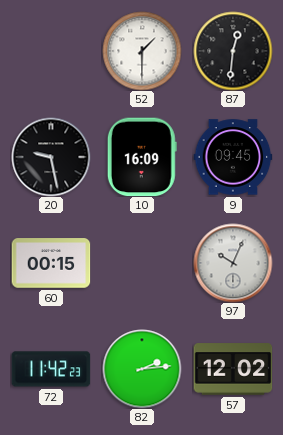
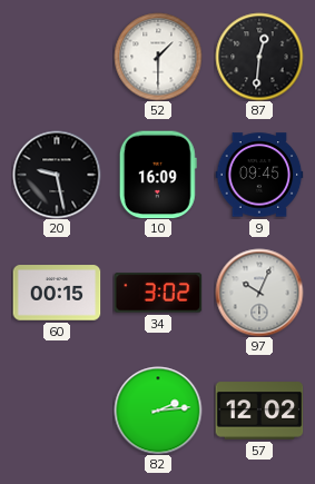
34: none -> 3:02
72: 11:42 -> none
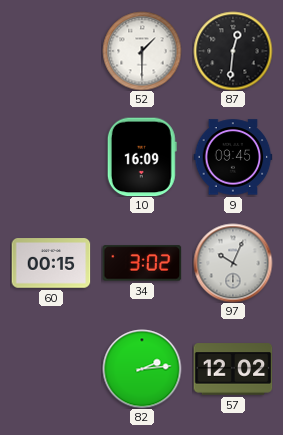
20: 9:28 -> none
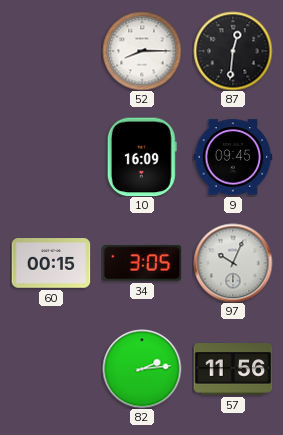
52: 1:30 -> 8:15
34: 3:02 -> 3:05
57: 12:02 -> 11:56
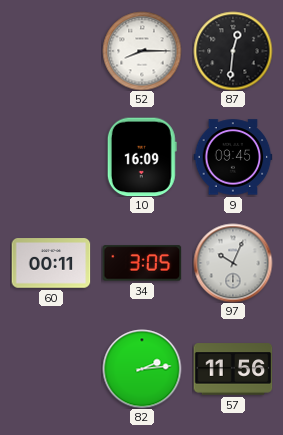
60: 00:15 -> 00:11
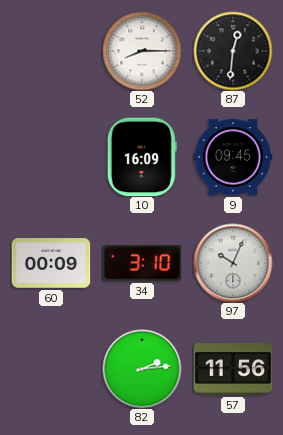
60: 00:11 -> 00:09
34: 3:05 -> 3:10
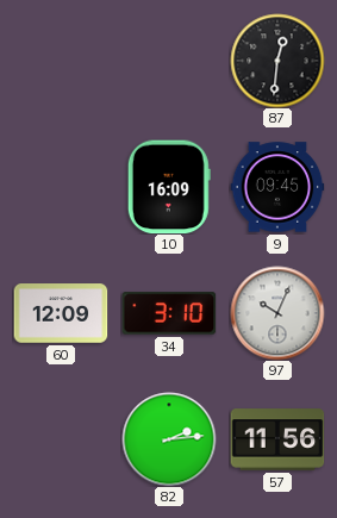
52: 8:15 -> none
60: 00:09 -> 12:09
